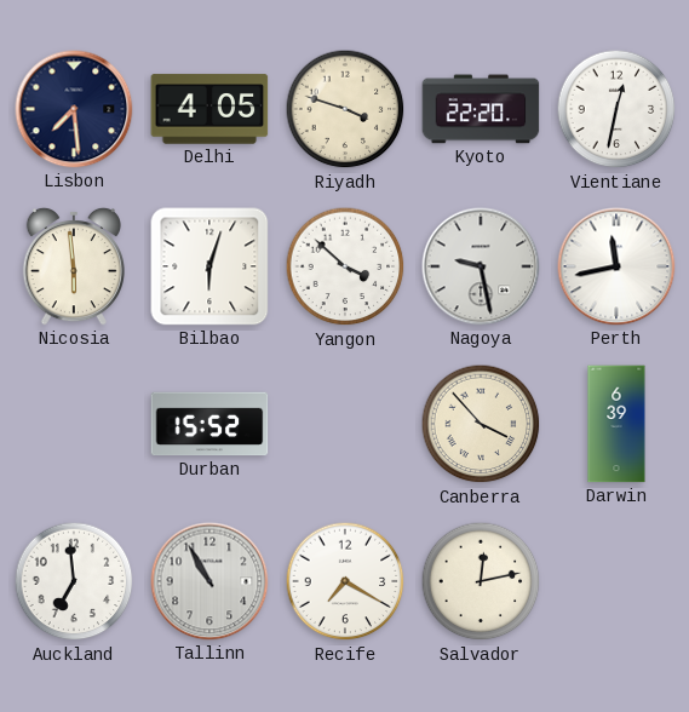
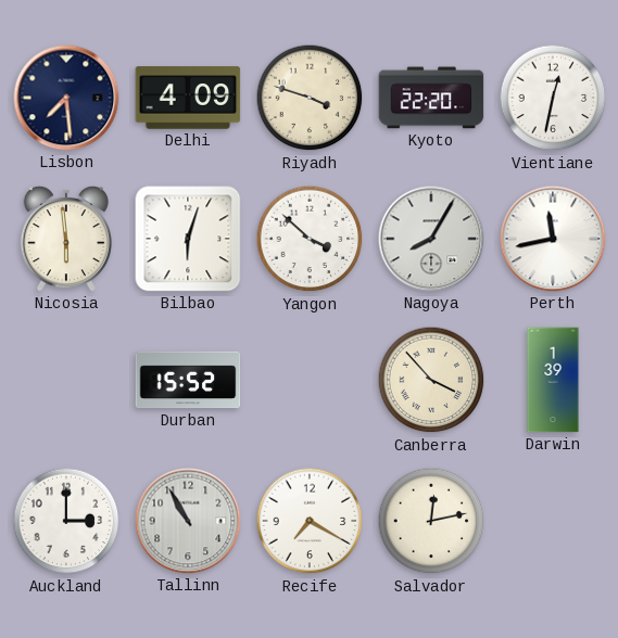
Delhi: 4:05 -> 4:09
Nagoya: 9:28 -> 8:05
Darwin: 6:39 -> 1:39
Auckland: 6:59 -> 3:00
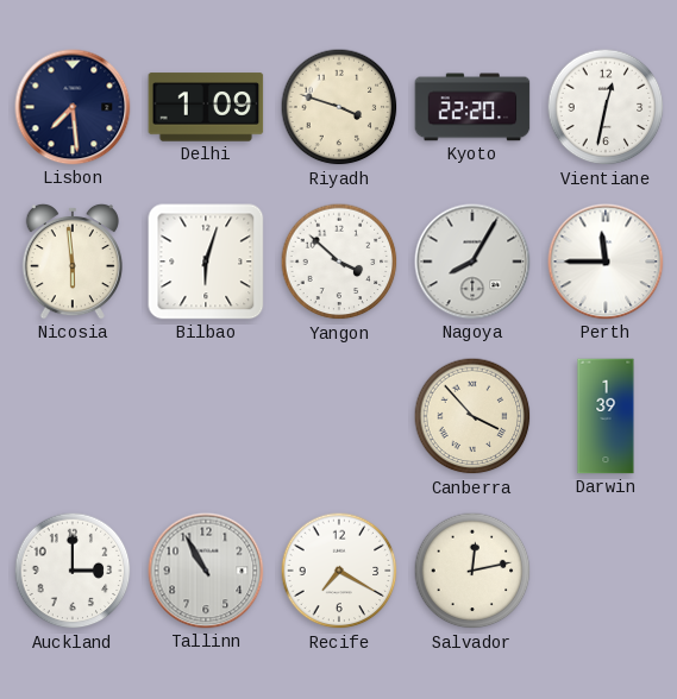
Delhi: 4:09 -> 1:09
Perth: 11:43 -> 11:45
Durban: 15:52 -> none
